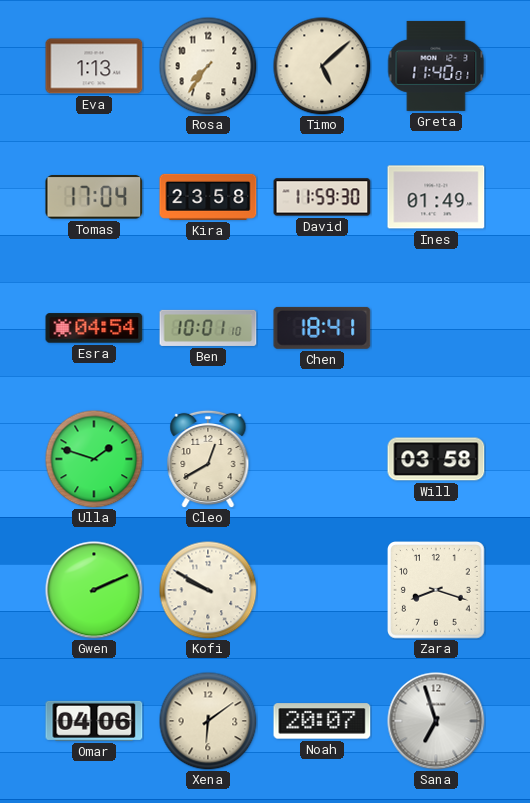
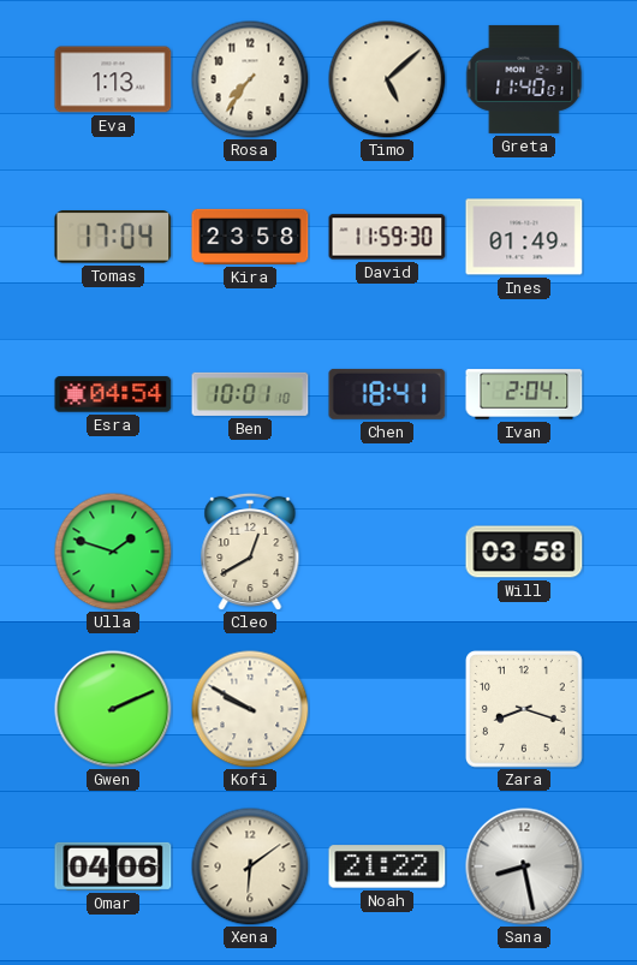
Ivan: none -> 2:04
Noah: 20:07 -> 21:22
Sana: 6:57 -> 8:28
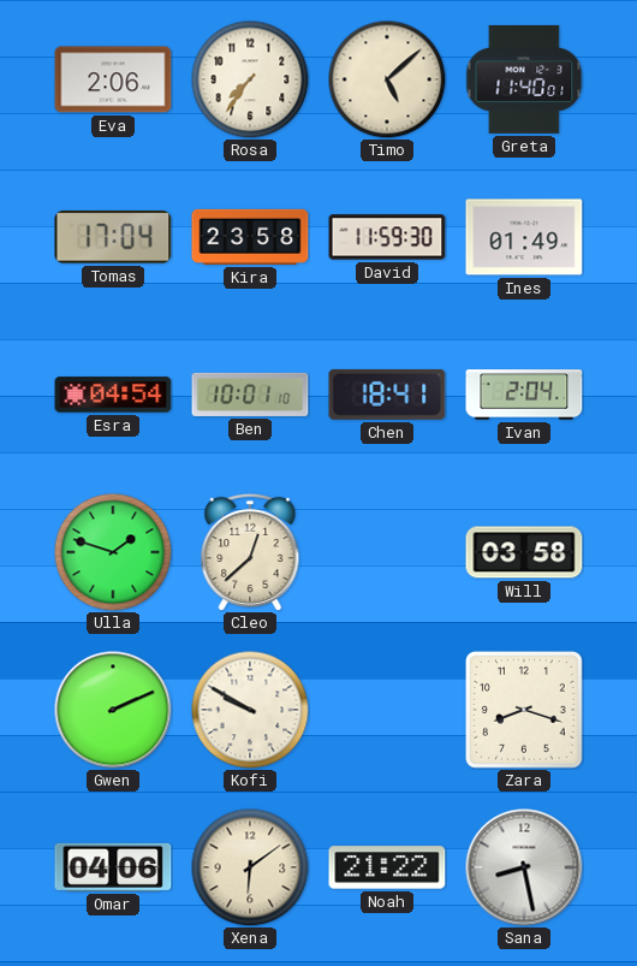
Eva: 1:13 -> 2:06
Cleo: 12:40 -> 12:38
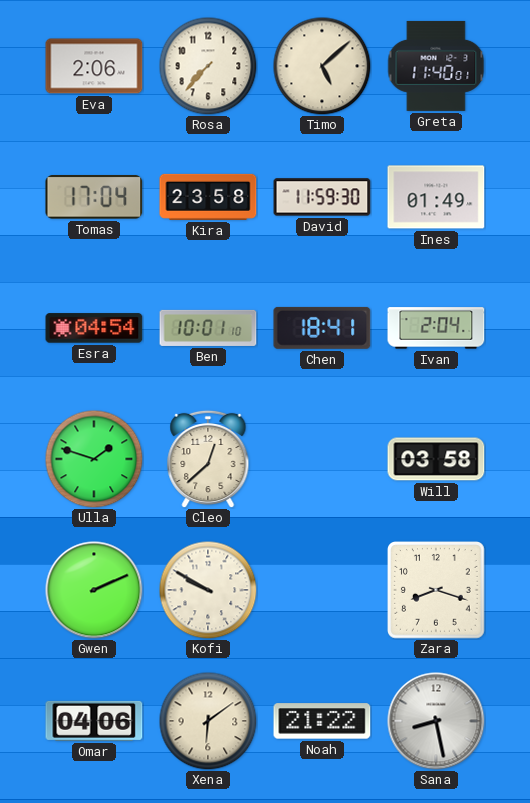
Rosa: 7:36 -> 7:37
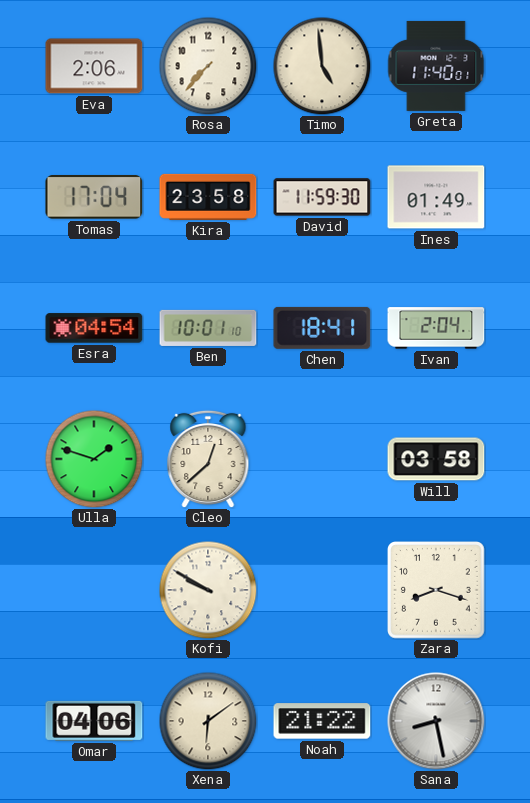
Timo: 5:08 -> 4:59
Gwen: 2:11 -> none
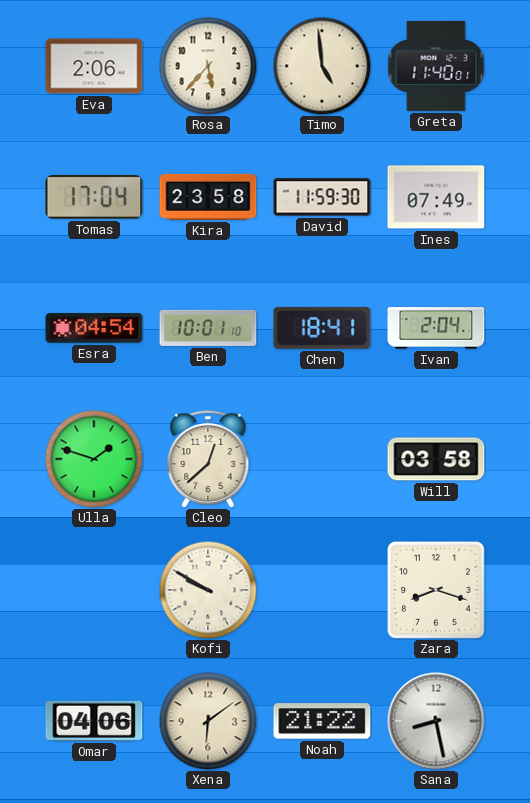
Rosa: 7:37 -> 5:37
Ines: 01:49 -> 07:49
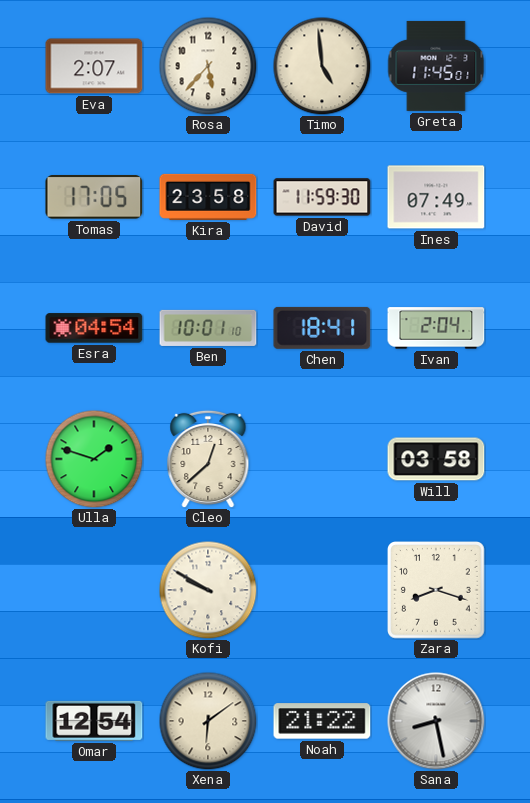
Eva: 2:06 -> 2:07
Greta: 11:40 -> 11:45
Tomas: 17:04 -> 17:05
Omar: 04:06 -> 12:54
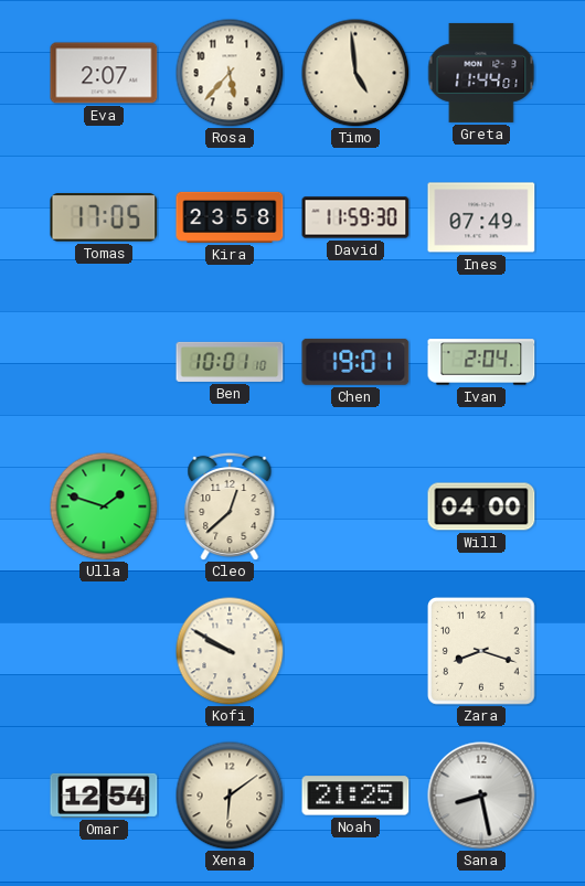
Greta: 11:45 -> 11:44
Esra: 04:54 -> none
Chen: 18:41 -> 19:01
Will: 03:58 -> 04:00
Noah: 21:22 -> 21:25
